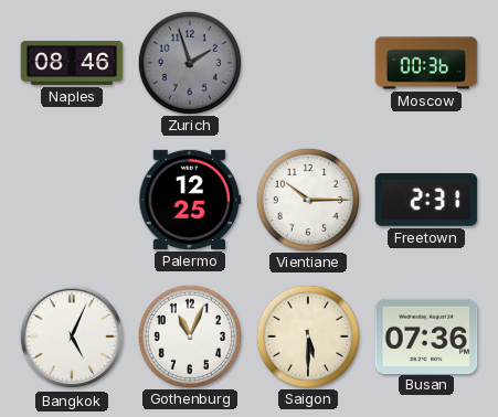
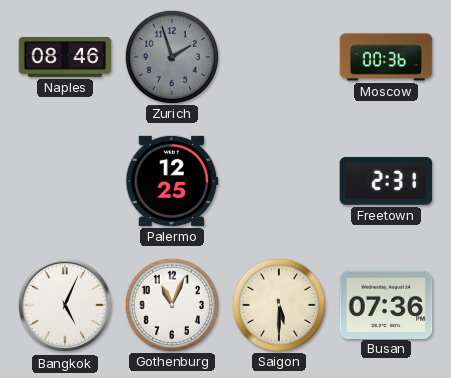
Vientiane: 10:15 -> none
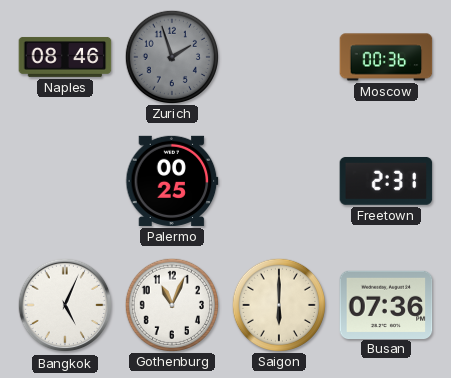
Palermo: 12:25 -> 00:25
Saigon: 5:30 -> 6:00
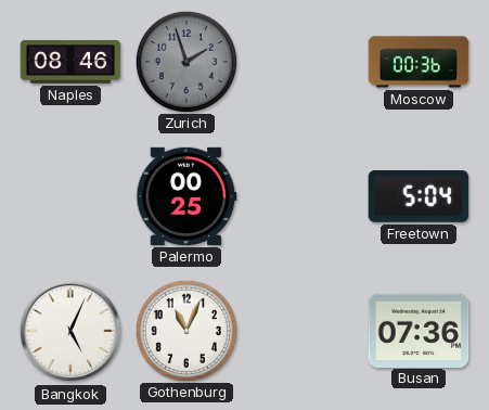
Freetown: 2:31 -> 5:04
Saigon: 6:00 -> none
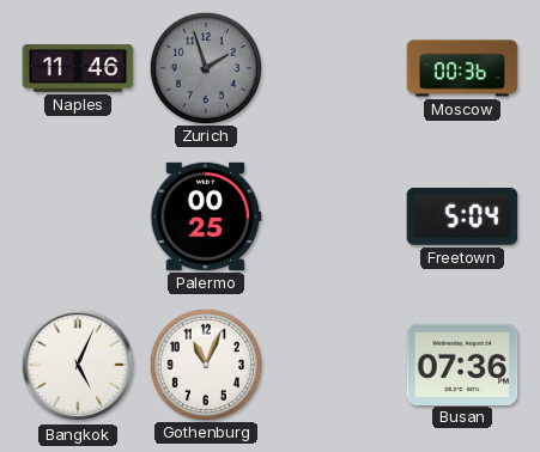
Naples: 08:46 -> 11:46
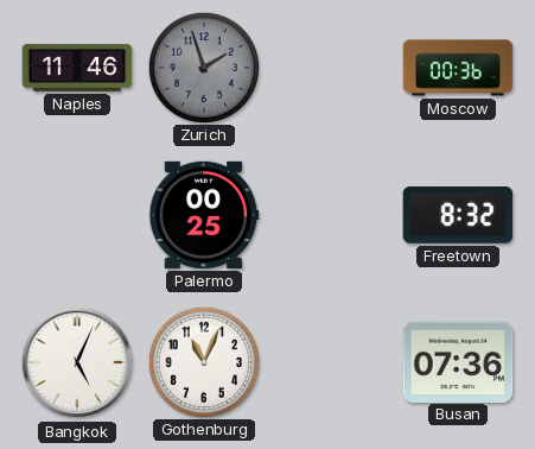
Freetown: 5:04 -> 8:32
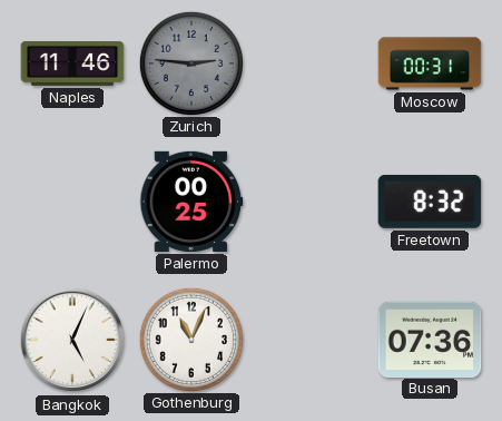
Zurich: 1:57 -> 2:46
Moscow: 00:36 -> 00:31
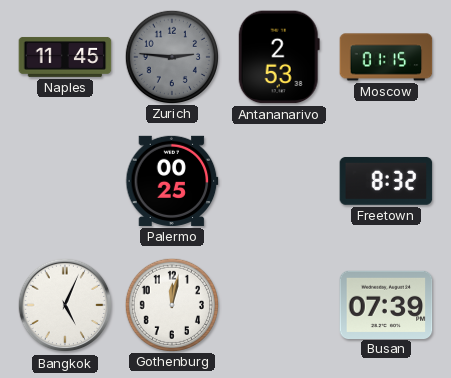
Naples: 11:46 -> 11:45
Antananarivo: none -> 2:53
Moscow: 00:31 -> 01:15
Gothenburg: 11:04 -> 12:02
Busan: 07:36 -> 07:39
